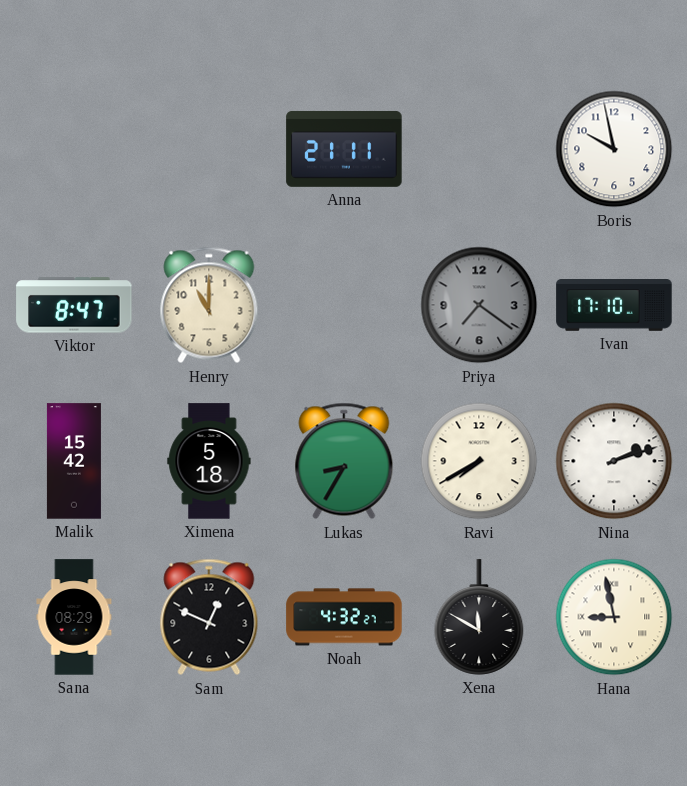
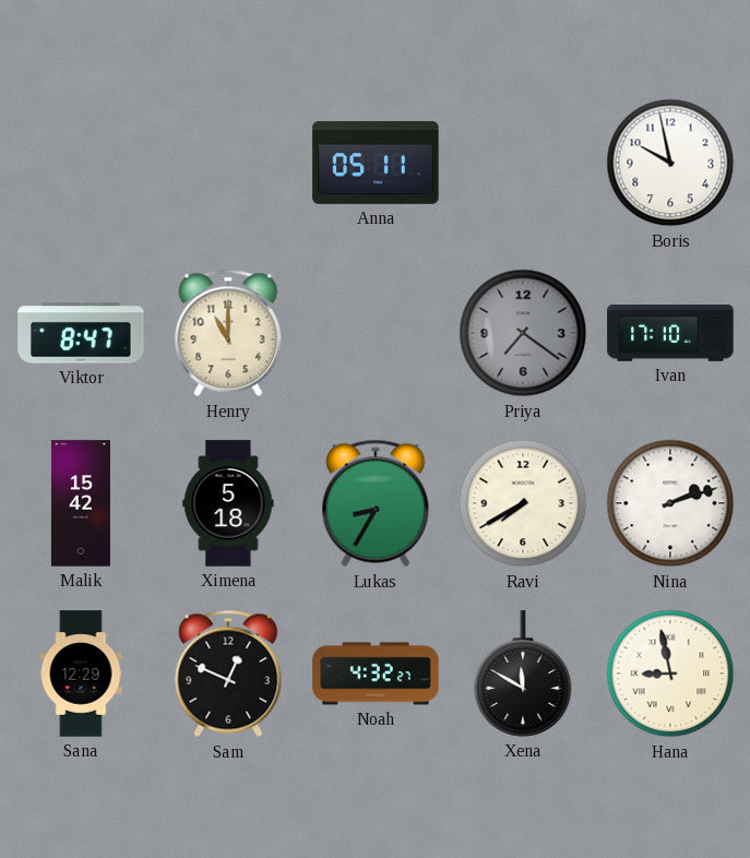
Anna: 21:11 -> 05:11
Sana: 08:29 -> 12:29
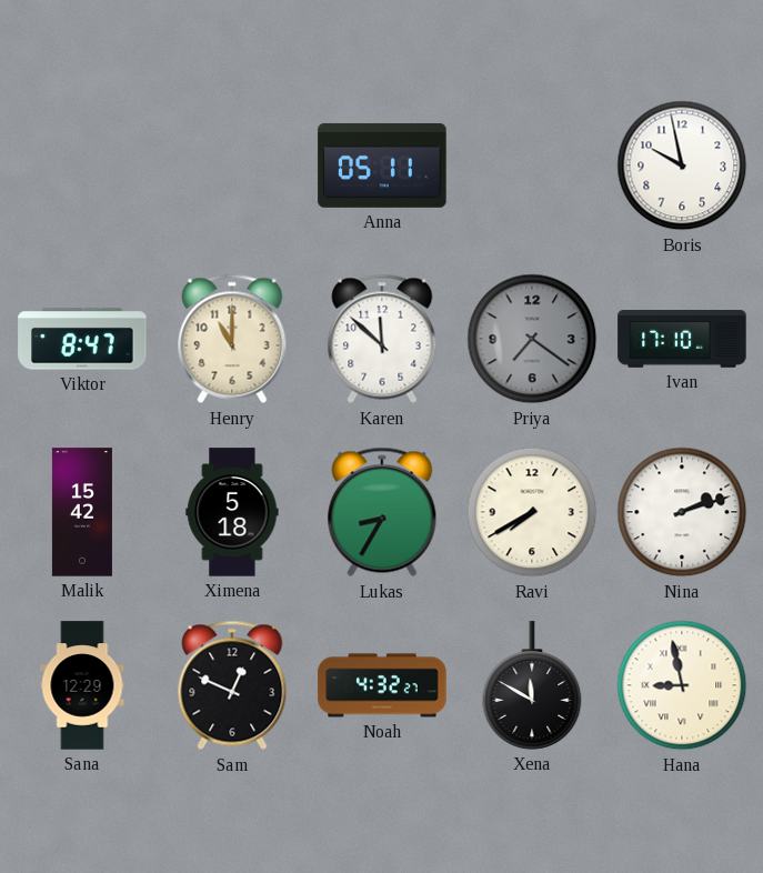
Karen: none -> 11:52
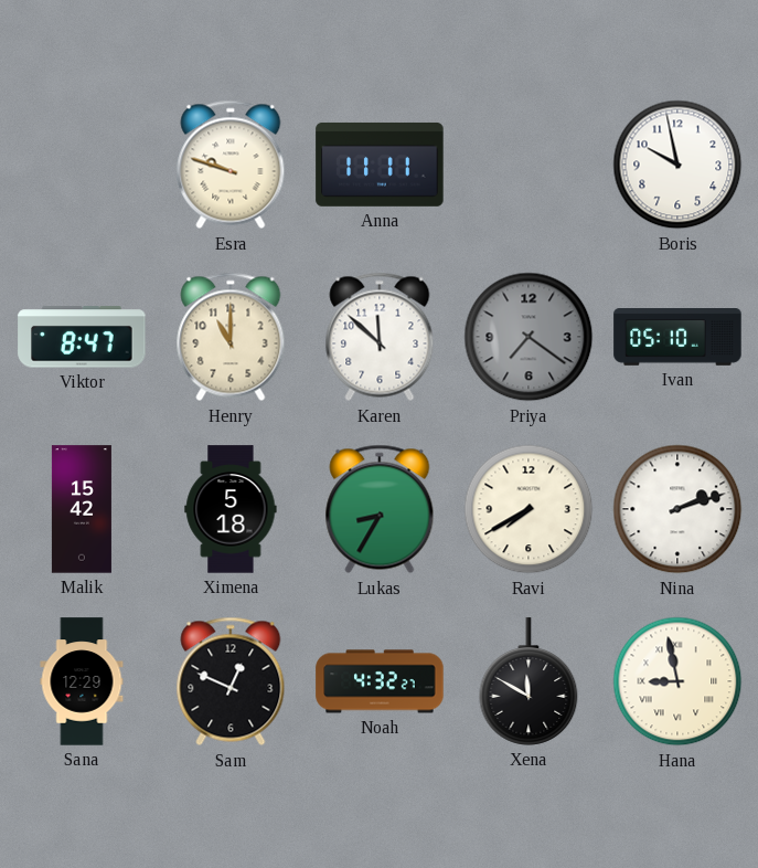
Esra: none -> 9:48
Anna: 05:11 -> 11:11
Ivan: 17:10 -> 05:10
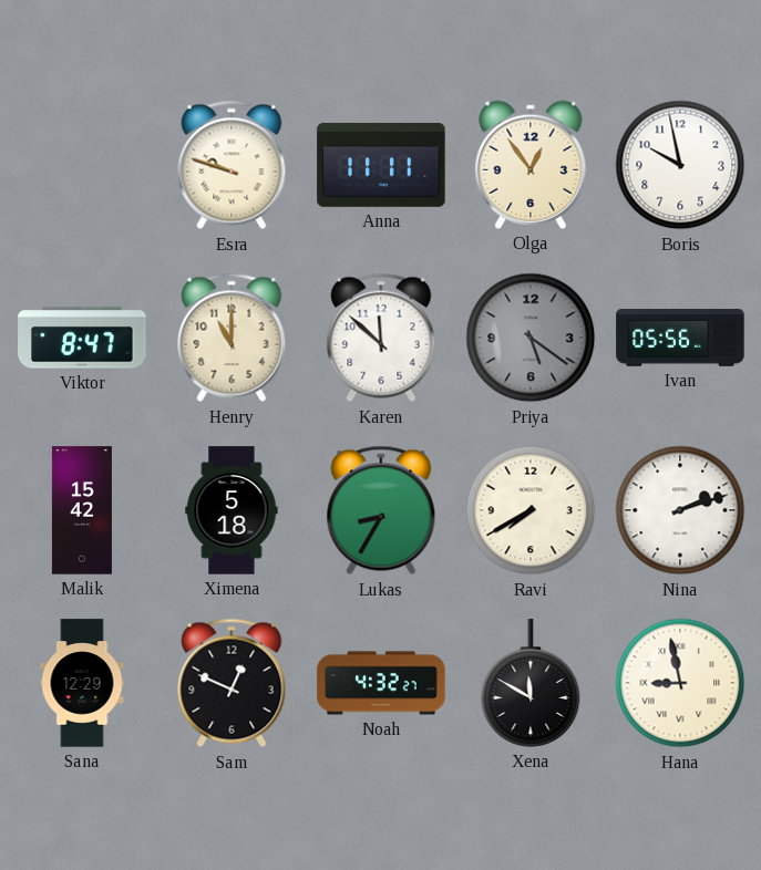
Olga: none -> 12:54
Priya: 7:21 -> 5:21
Ivan: 05:10 -> 05:56
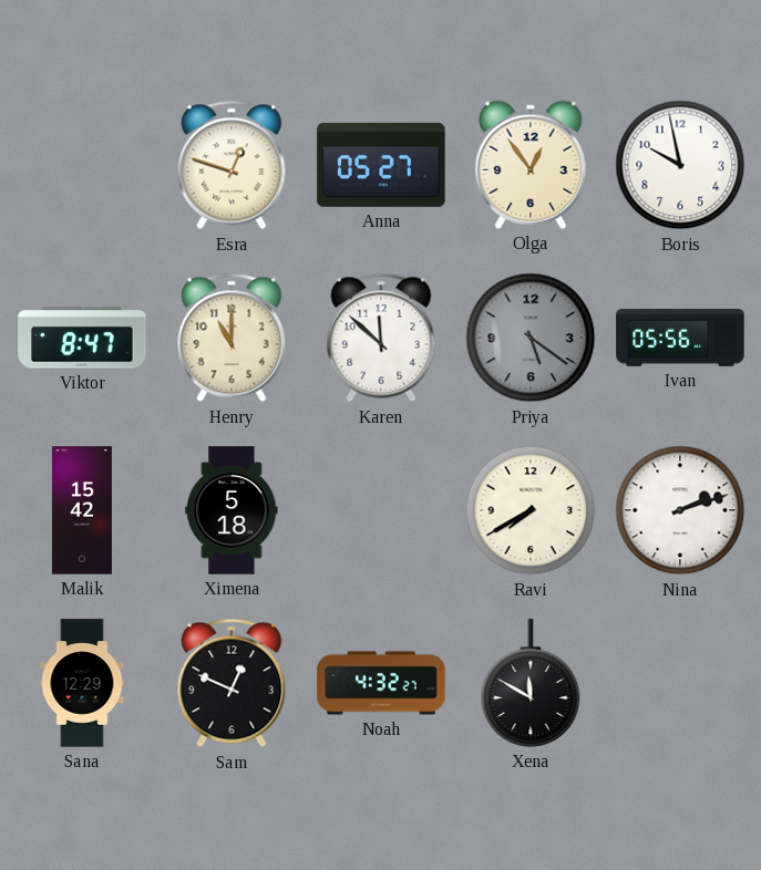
Esra: 9:48 -> 12:48
Anna: 11:11 -> 05:27
Lukas: 8:35 -> none
Hana: 8:58 -> none
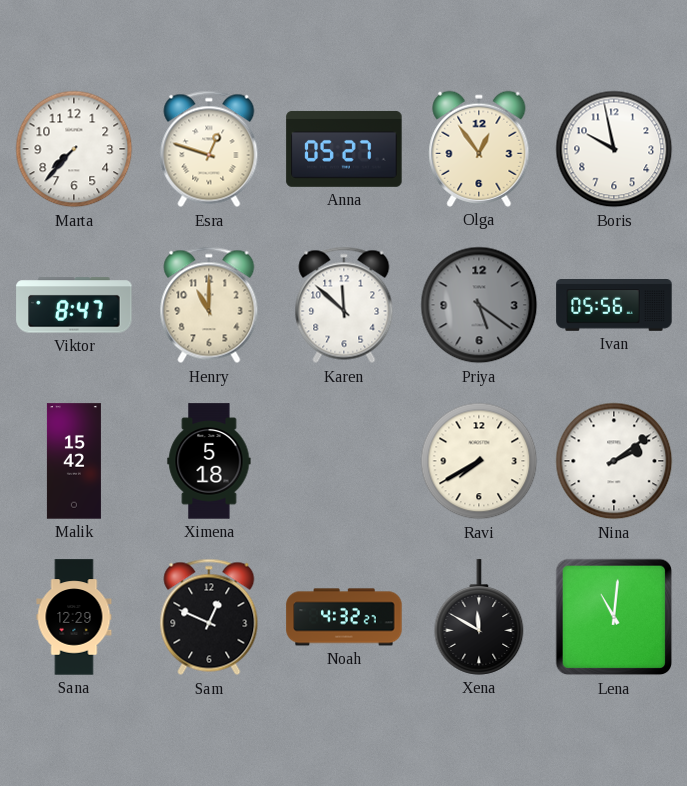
Marta: none -> 7:37
Nina: 2:12 -> 2:09
Lena: none -> 11:01
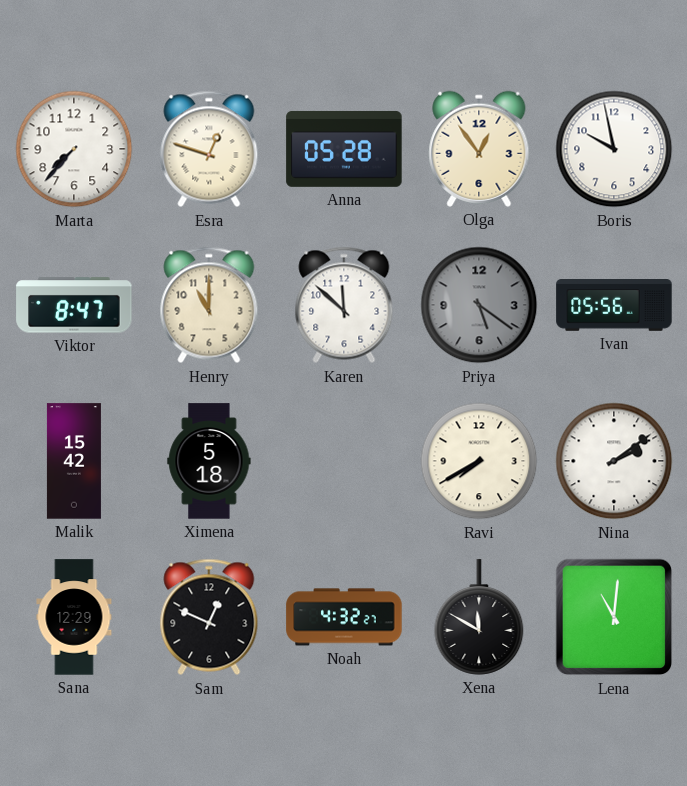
Anna: 05:27 -> 05:28
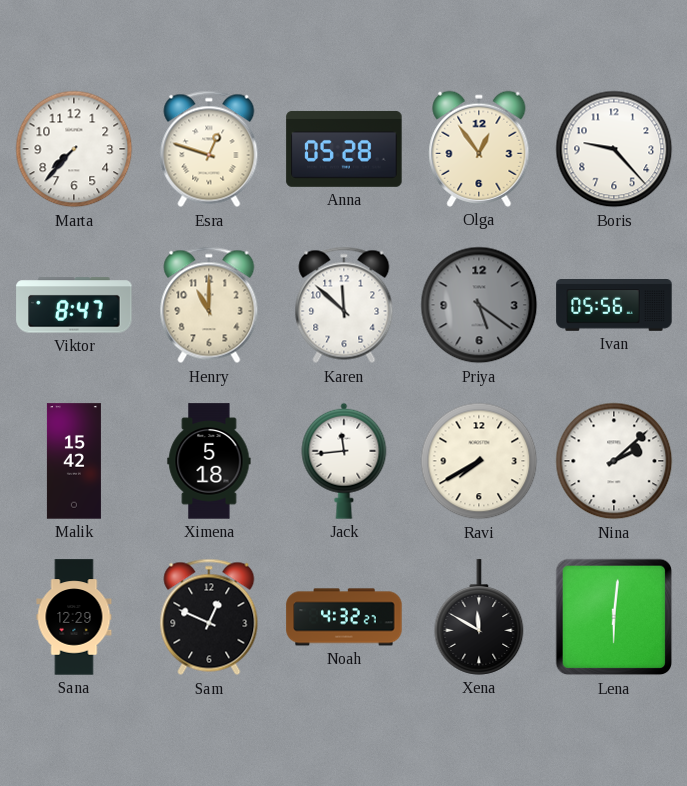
Boris: 9:58 -> 9:23
Jack: none -> 11:44
Nina: 2:09 -> 2:08
Lena: 11:01 -> 6:01
